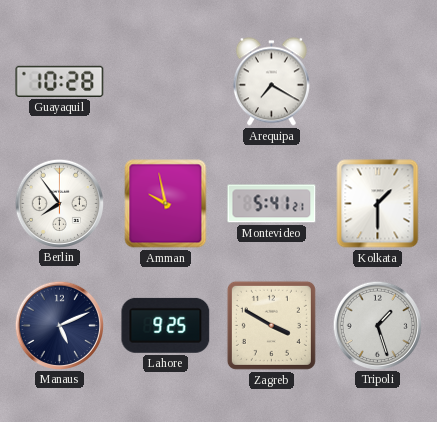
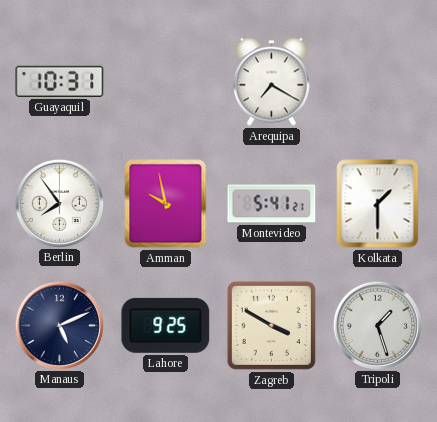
Guayaquil: 10:28 -> 10:31
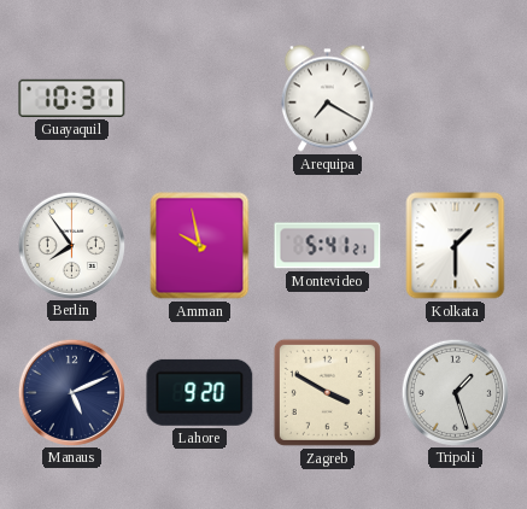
Lahore: 9:25 -> 9:20
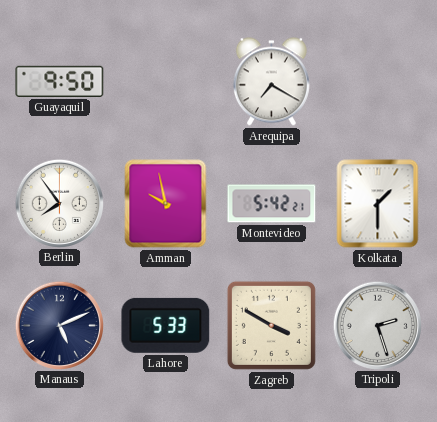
Guayaquil: 10:31 -> 9:50
Montevideo: 5:41 -> 5:42
Lahore: 9:20 -> 5:33
Tripoli: 1:27 -> 2:27
